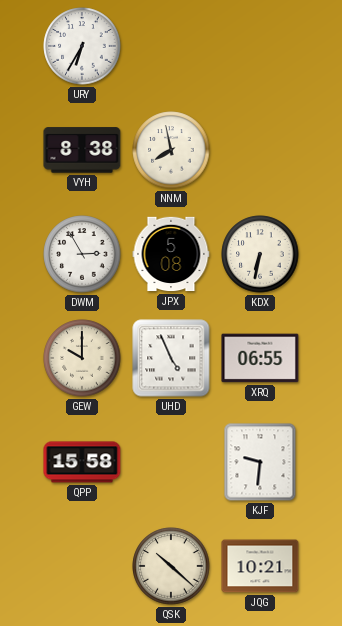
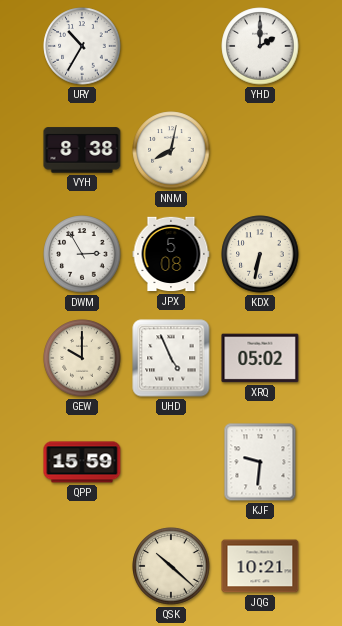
URY: 6:35 -> 10:35
YHD: none -> 2:00
NNM: 7:58 -> 8:02
XRQ: 06:55 -> 05:02
QPP: 15:58 -> 15:59
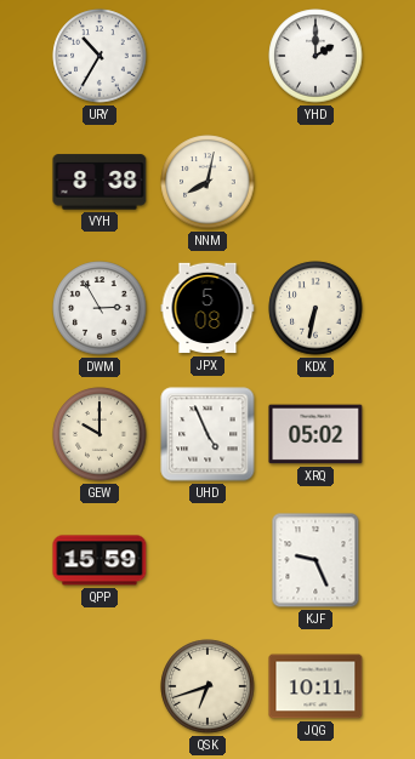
KJF: 9:31 -> 9:26
QSK: 10:22 -> 6:42
JQG: 10:21 -> 10:11
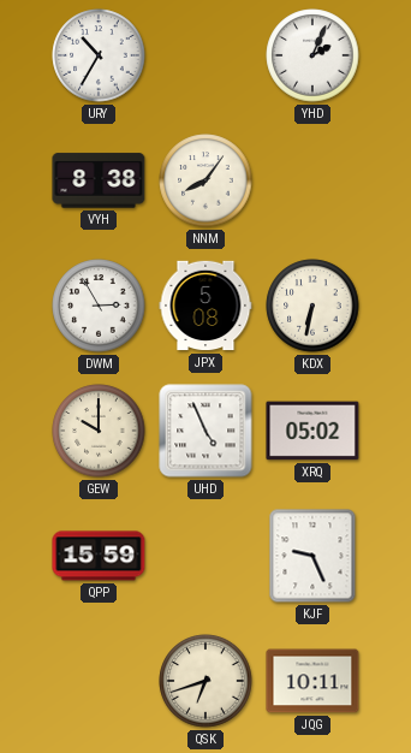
YHD: 2:00 -> 2:04
NNM: 8:02 -> 8:06
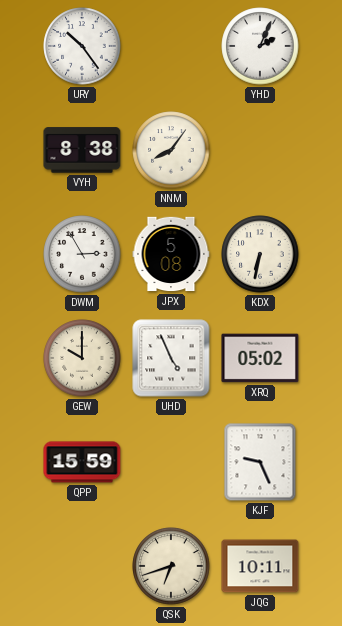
URY: 10:35 -> 10:24
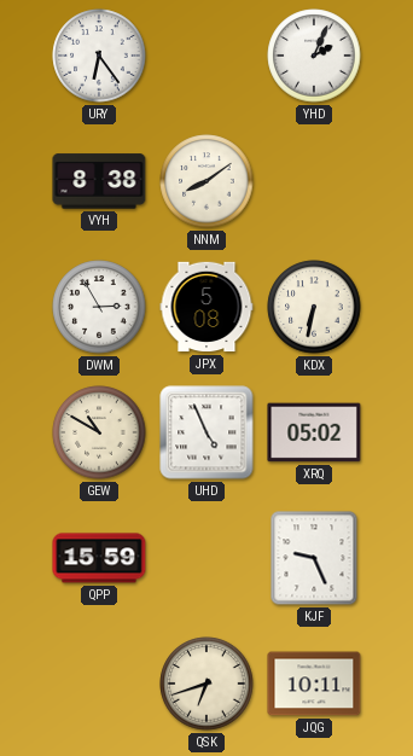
URY: 10:24 -> 6:24
NNM: 8:06 -> 8:09
GEW: 10:00 -> 10:50
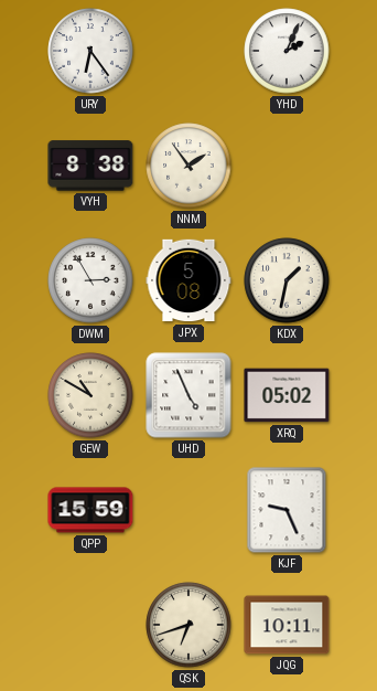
NNM: 8:09 -> 1:54
KDX: 6:32 -> 1:32
